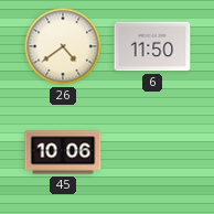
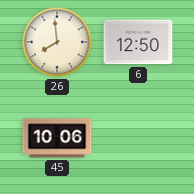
26: 4:39 -> 7:59
6: 11:50 -> 12:50
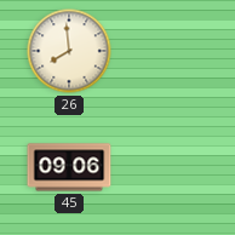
6: 12:50 -> none
45: 10:06 -> 09:06
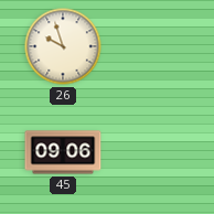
26: 7:59 -> 9:57
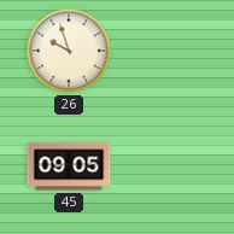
45: 09:06 -> 09:05
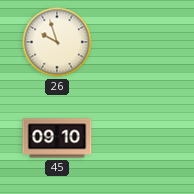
45: 09:05 -> 09:10
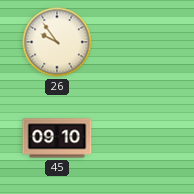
26: 9:57 -> 9:54
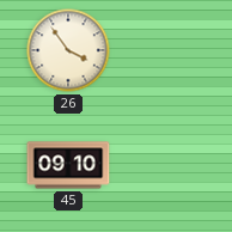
26: 9:54 -> 3:54
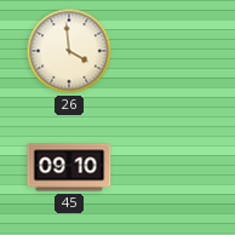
26: 3:54 -> 3:59
